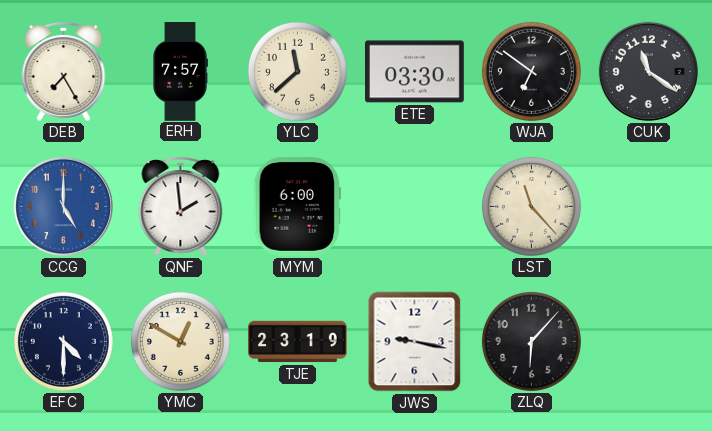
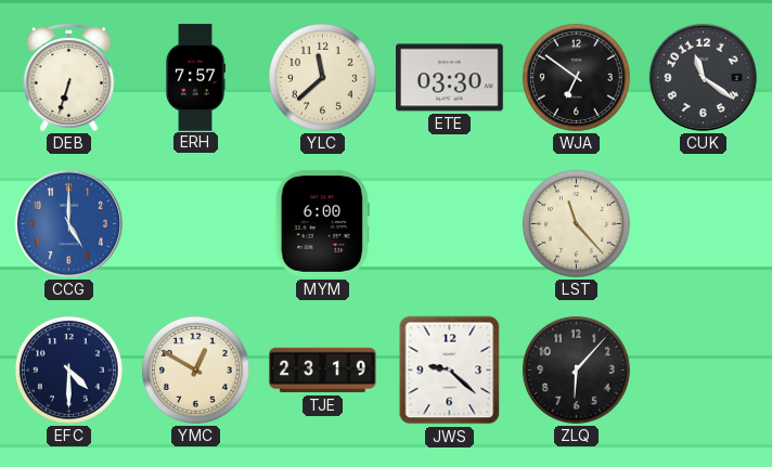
DEB: 7:25 -> 6:33
QNF: 1:59 -> none
JWS: 9:17 -> 9:22
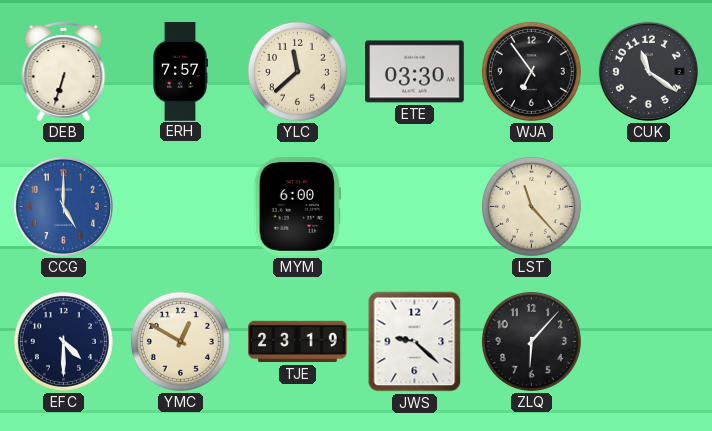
WJA: 6:51 -> 6:54
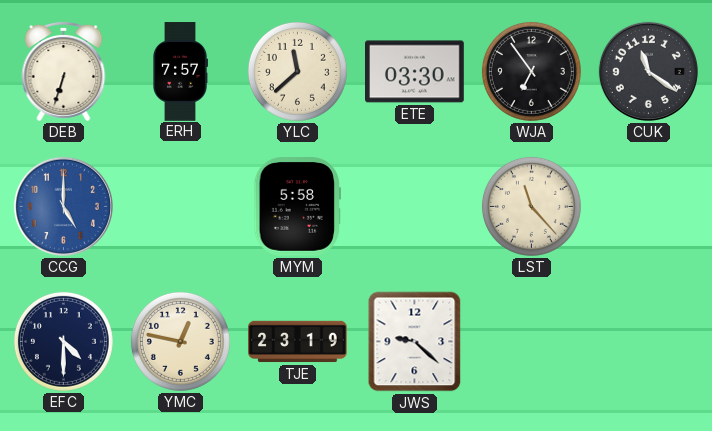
MYM: 6:00 -> 5:58
YMC: 12:50 -> 12:47
ZLQ: 6:07 -> none
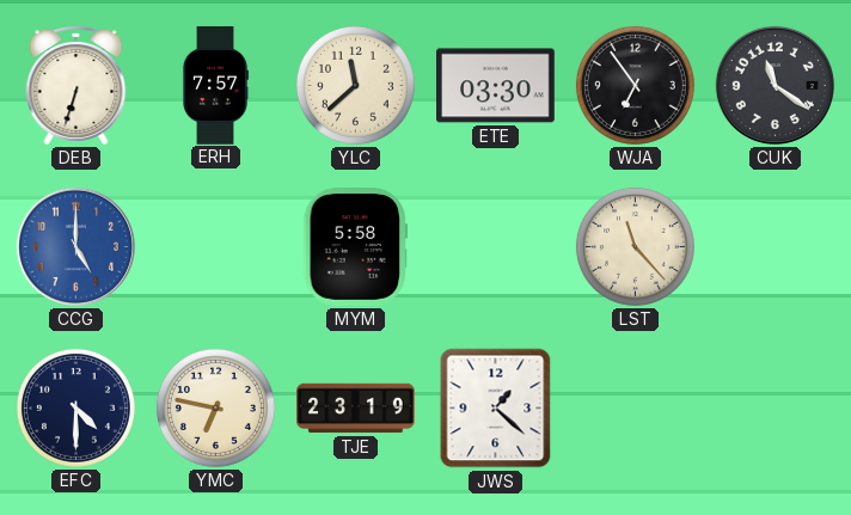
YMC: 12:47 -> 6:47
JWS: 9:22 -> 1:22
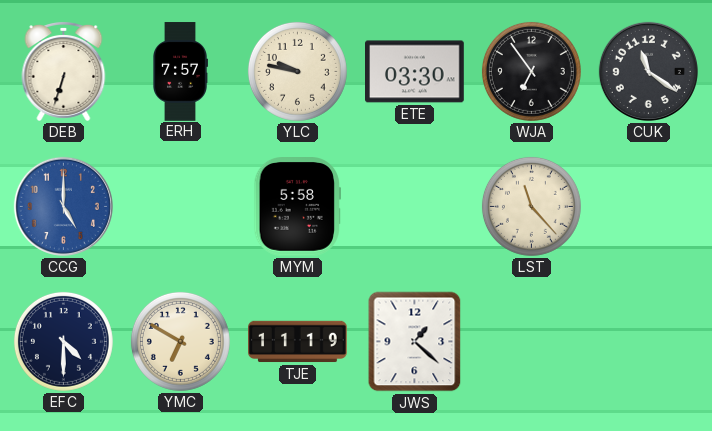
YLC: 11:38 -> 9:47
YMC: 6:47 -> 6:50
TJE: 23:19 -> 11:19
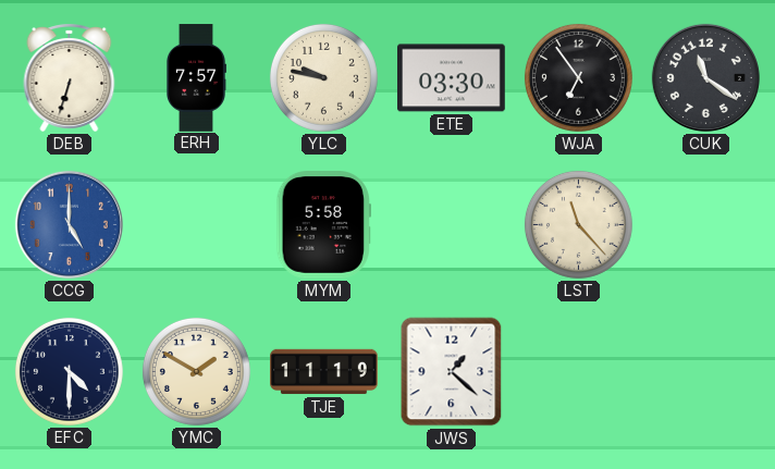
YMC: 6:50 -> 1:50
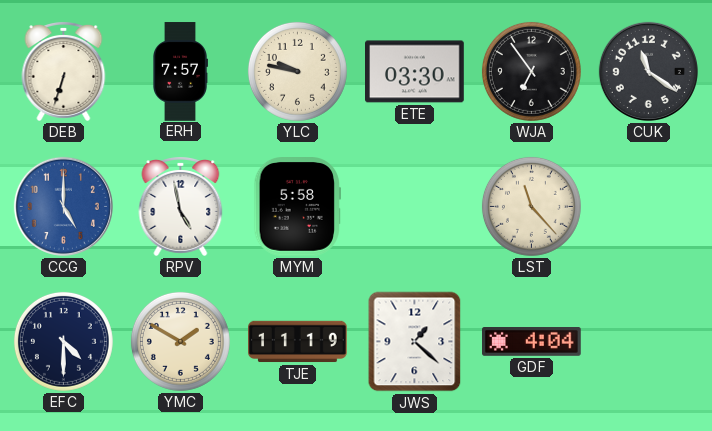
RPV: none -> 4:58
GDF: none -> 4:04
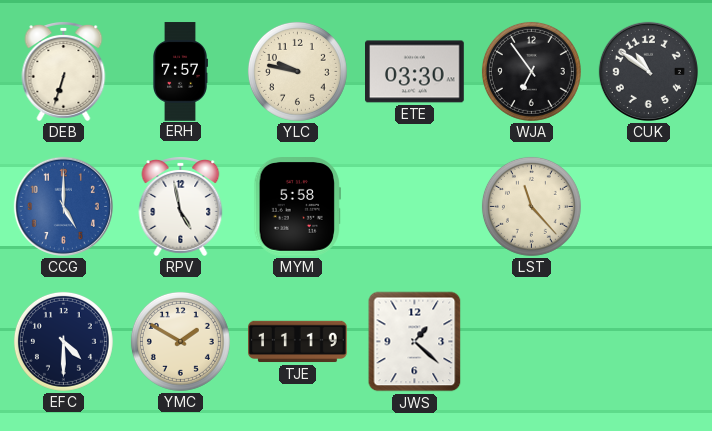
CUK: 11:21 -> 10:51
GDF: 4:04 -> none
